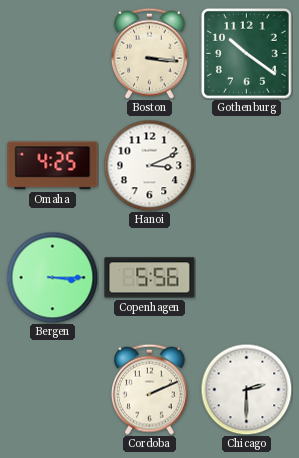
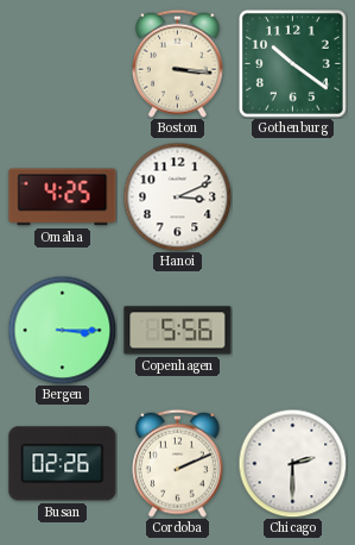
Busan: none -> 02:26
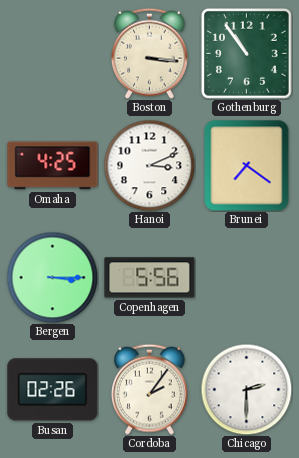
Gothenburg: 10:21 -> 10:54
Brunei: none -> 7:21
Cordoba: 2:11 -> 2:06
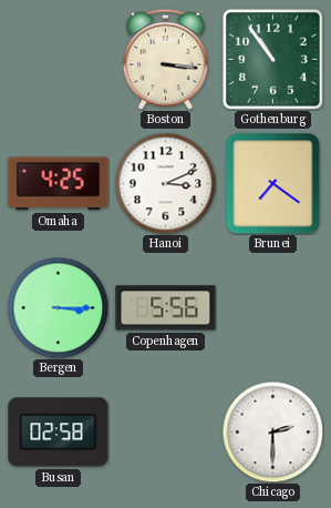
Busan: 02:26 -> 02:58
Cordoba: 2:06 -> none
